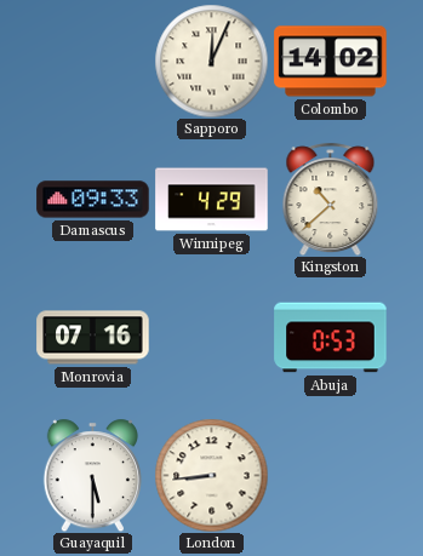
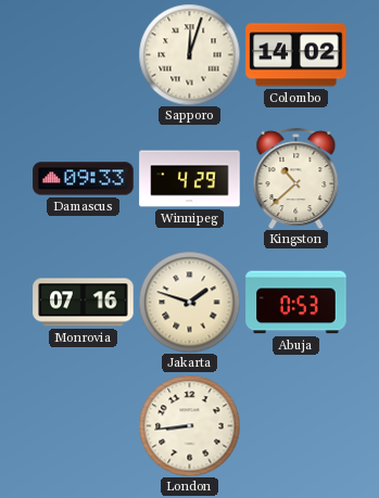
Sapporo: 12:04 -> 12:03
Jakarta: none -> 1:48
Guayaquil: 5:30 -> none
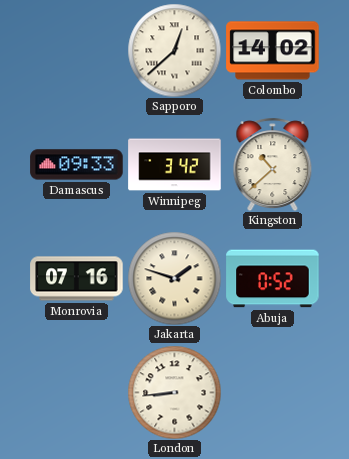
Sapporo: 12:03 -> 12:38
Winnipeg: 4:29 -> 3:42
Abuja: 0:53 -> 0:52
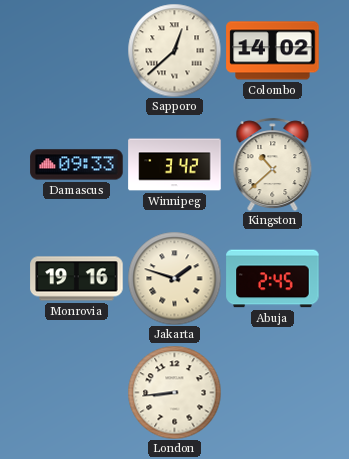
Monrovia: 07:16 -> 19:16
Abuja: 0:52 -> 2:45
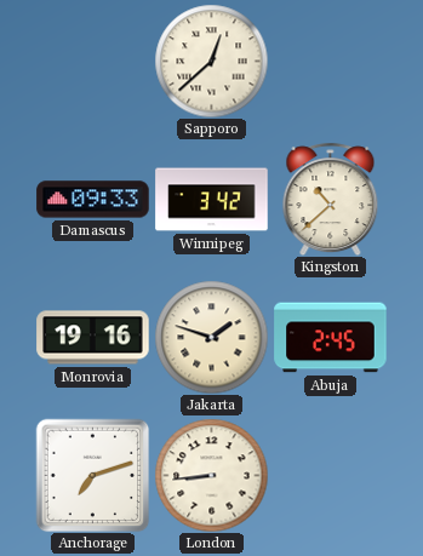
Colombo: 14:02 -> none
Anchorage: none -> 7:12
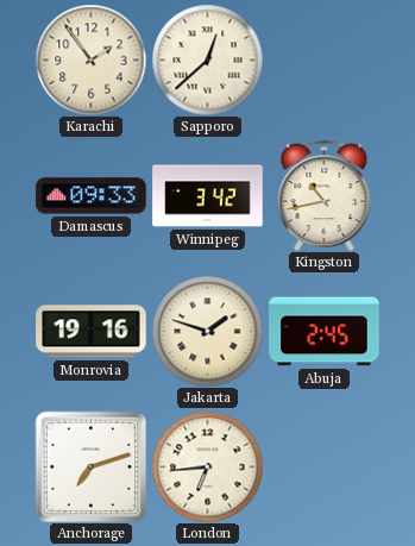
Karachi: none -> 1:54
Kingston: 10:38 -> 10:43
London: 8:44 -> 6:44
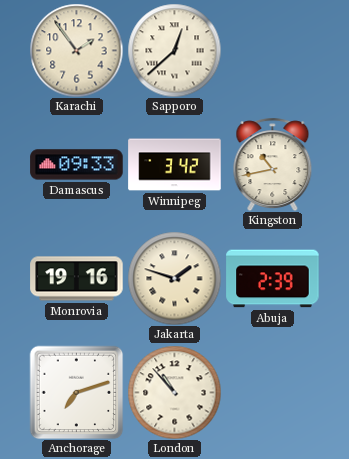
Abuja: 2:45 -> 2:39
London: 6:44 -> 10:53
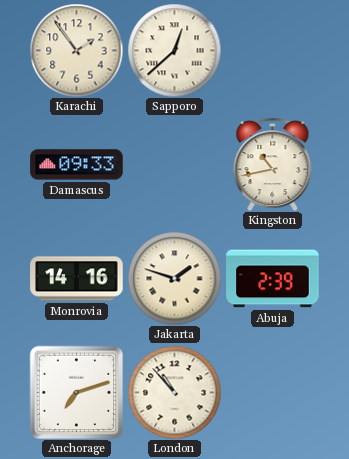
Winnipeg: 3:42 -> none
Monrovia: 19:16 -> 14:16
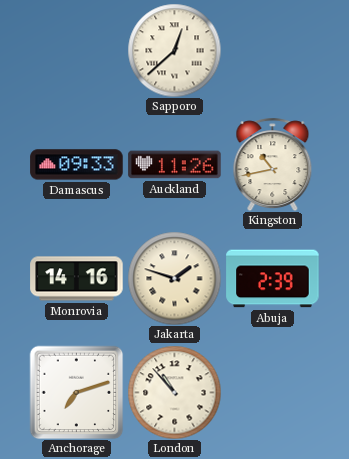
Karachi: 1:54 -> none
Auckland: none -> 11:26
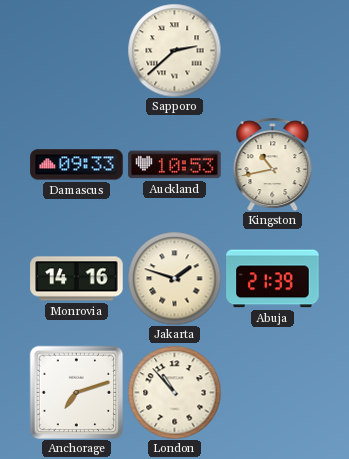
Sapporo: 12:38 -> 2:38
Auckland: 11:26 -> 10:53
Abuja: 2:39 -> 21:39
